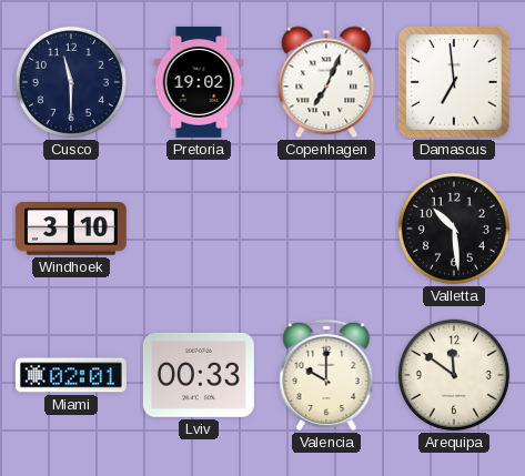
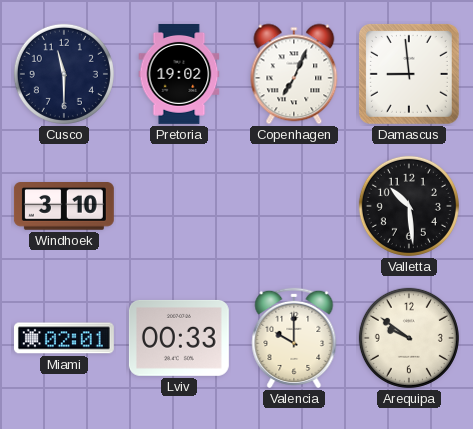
Damascus: 6:59 -> 8:59
Arequipa: 11:51 -> 9:51
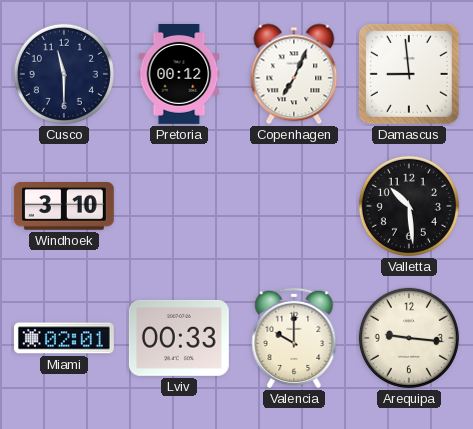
Pretoria: 19:02 -> 00:12
Arequipa: 9:51 -> 9:16
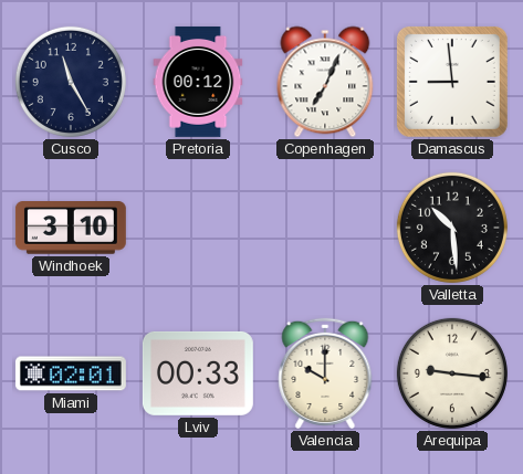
Cusco: 11:30 -> 11:25
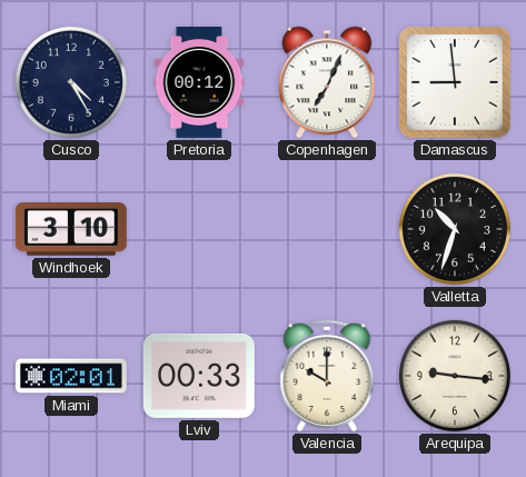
Cusco: 11:25 -> 4:25
Valletta: 10:29 -> 10:33
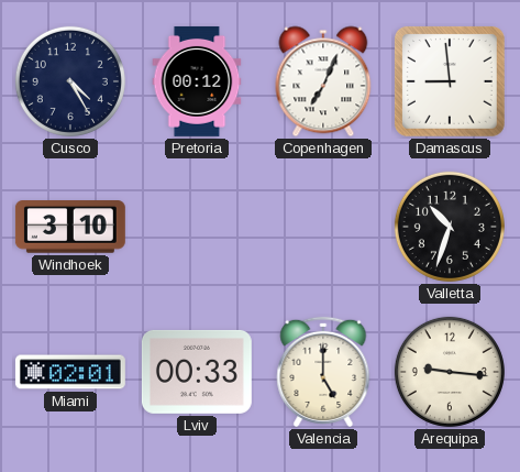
Valencia: 10:00 -> 5:00
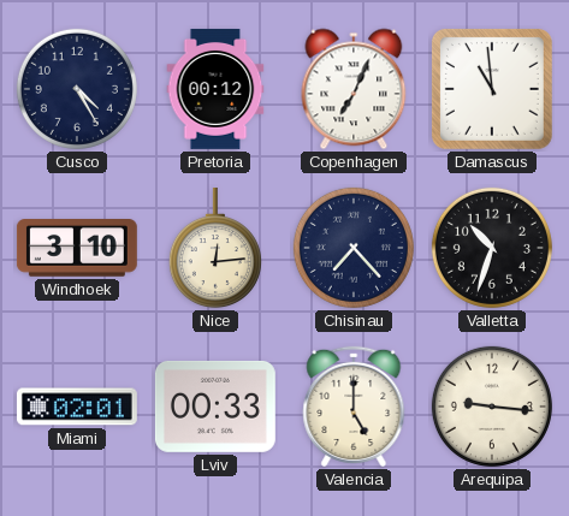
Damascus: 8:59 -> 10:59
Nice: none -> 12:14
Chisinau: none -> 7:23
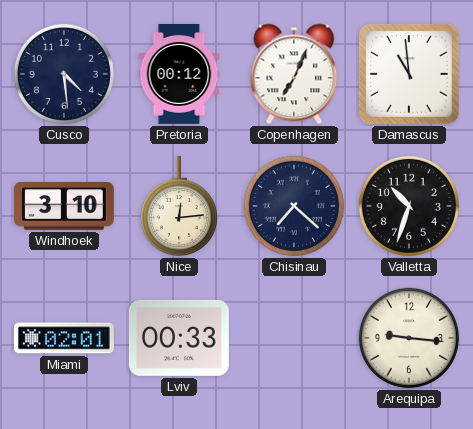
Cusco: 4:25 -> 4:29
Chisinau: 7:23 -> 7:22
Valencia: 5:00 -> none
